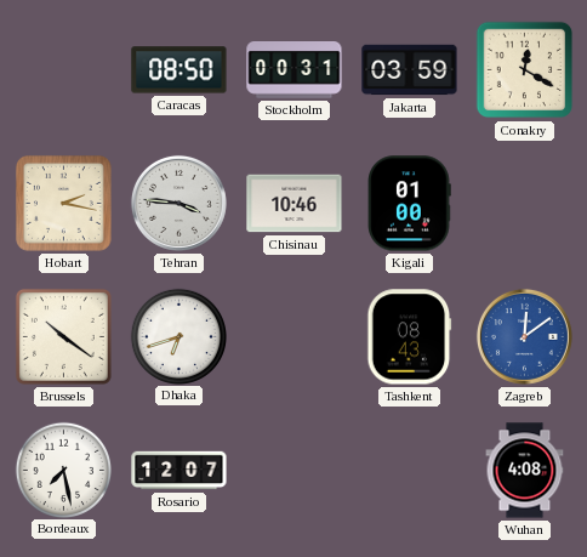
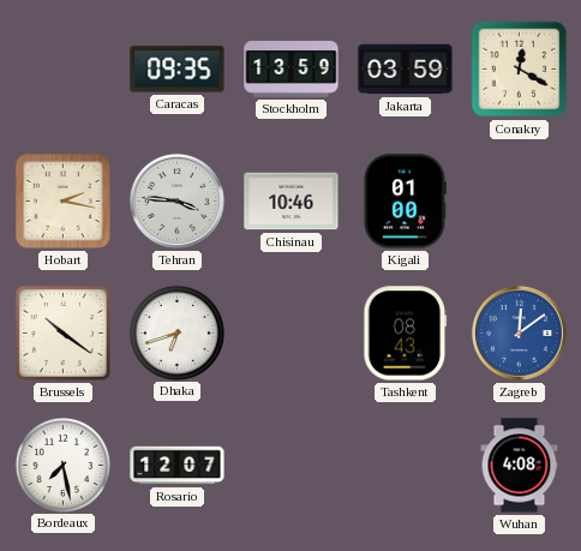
Caracas: 08:50 -> 09:35
Stockholm: 00:31 -> 13:59
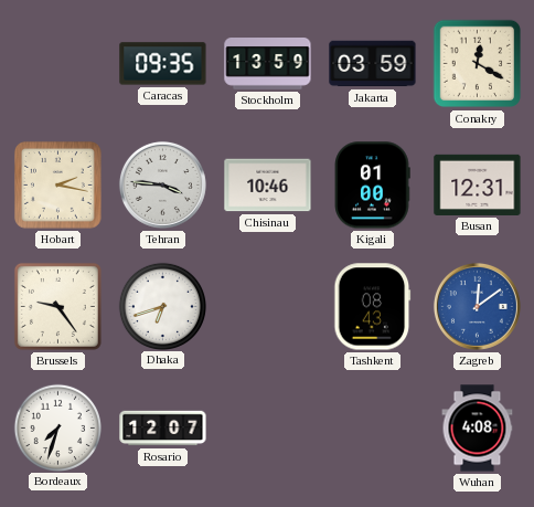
Busan: none -> 12:31
Brussels: 10:21 -> 9:24
Bordeaux: 7:28 -> 7:33
